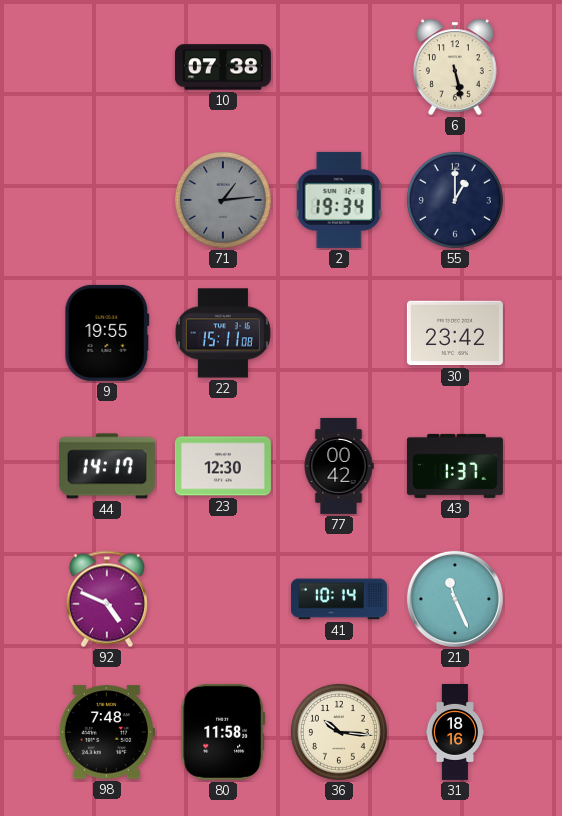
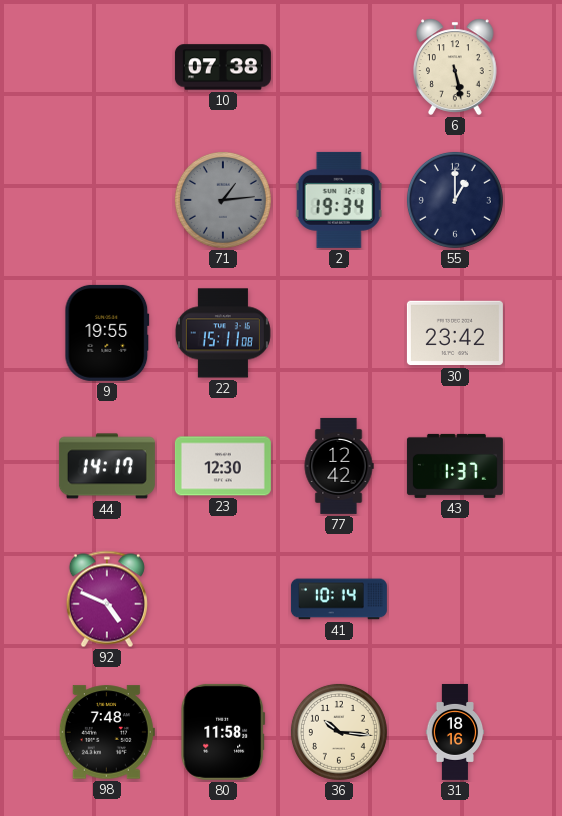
77: 00:42 -> 12:42
21: 11:26 -> none
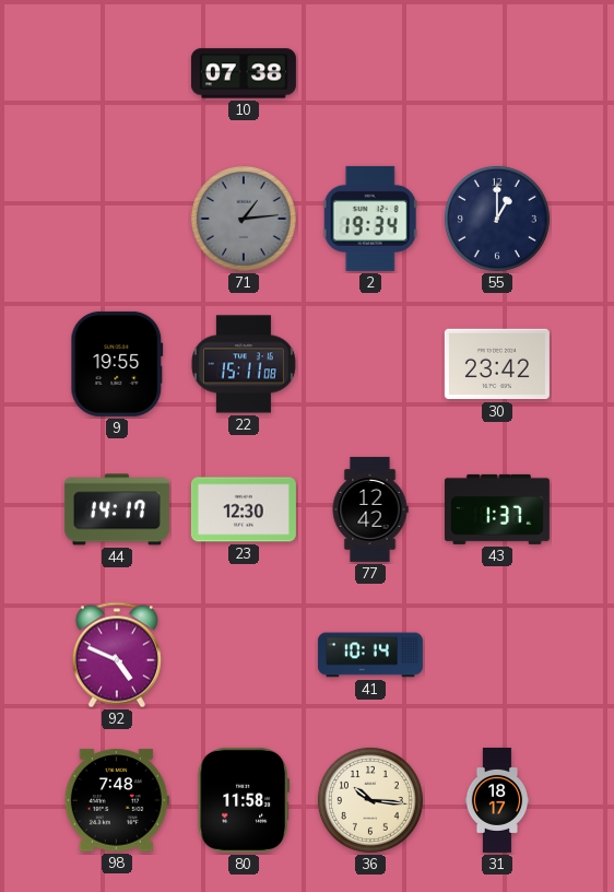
6: 5:28 -> none
31: 18:16 -> 18:17
